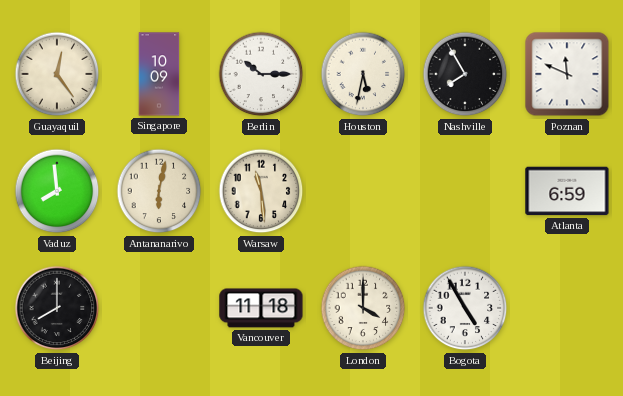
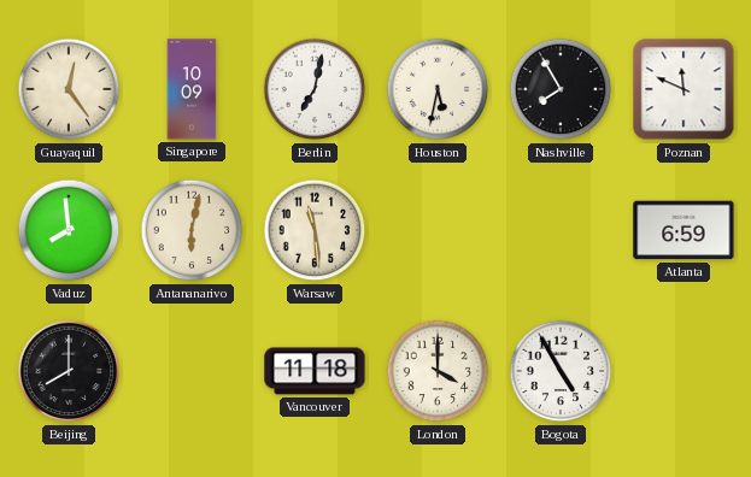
Berlin: 10:15 -> 7:02
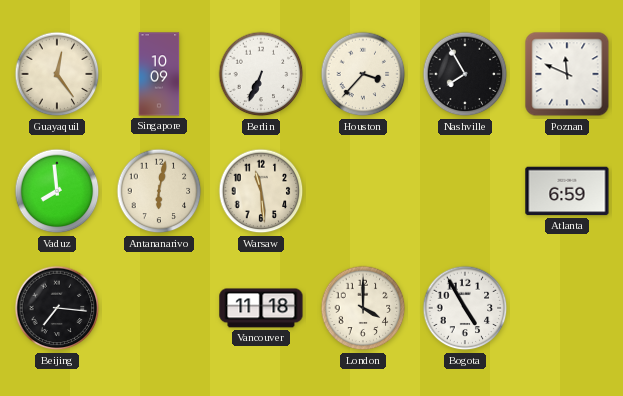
Berlin: 7:02 -> 6:34
Houston: 5:32 -> 3:37
Beijing: 8:00 -> 7:16
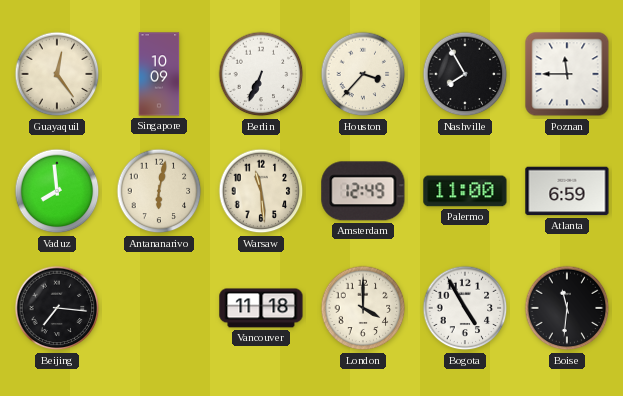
Poznan: 11:49 -> 11:45
Amsterdam: none -> 12:49
Palermo: none -> 11:00
Boise: none -> 11:31
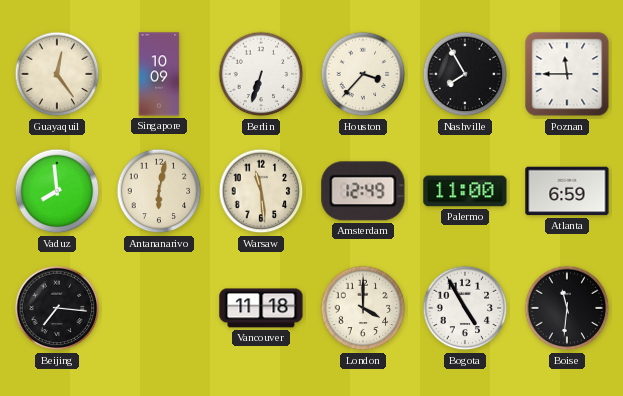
Berlin: 6:34 -> 6:33
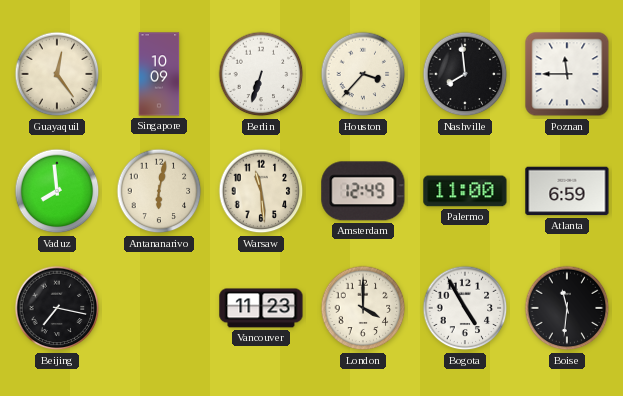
Nashville: 7:55 -> 7:59
Beijing: 7:16 -> 7:17
Vancouver: 11:18 -> 11:23
